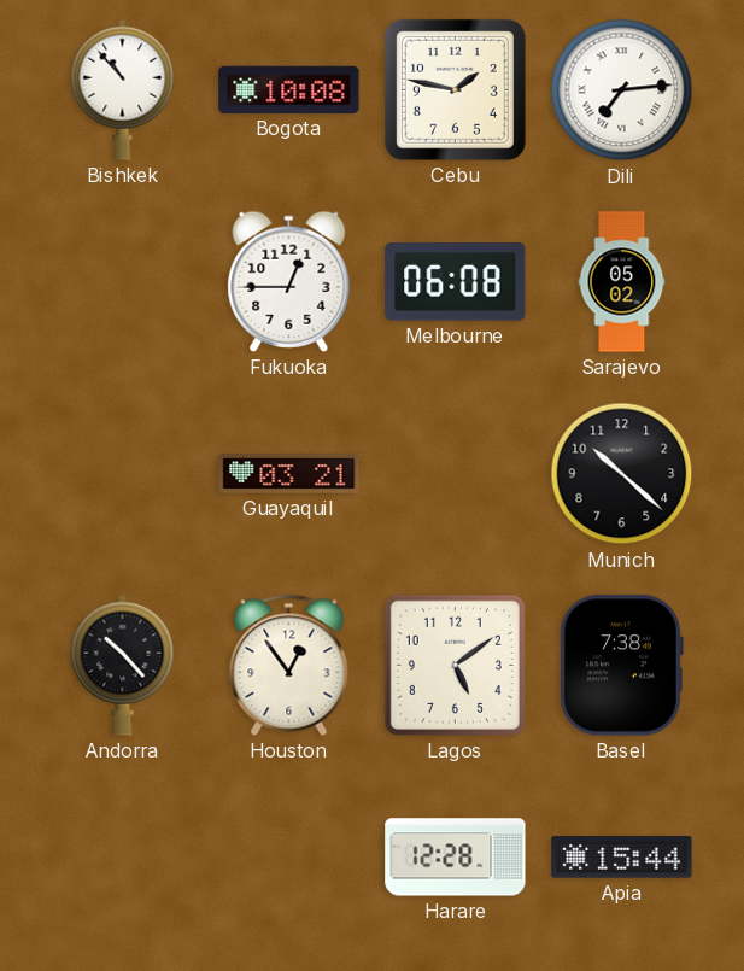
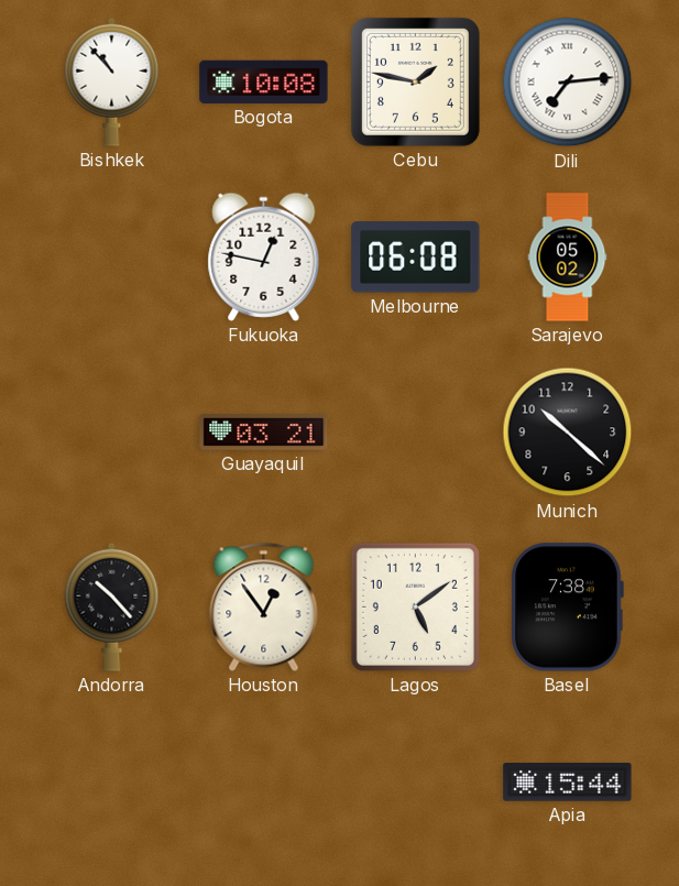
Fukuoka: 12:45 -> 12:47
Harare: 12:28 -> none
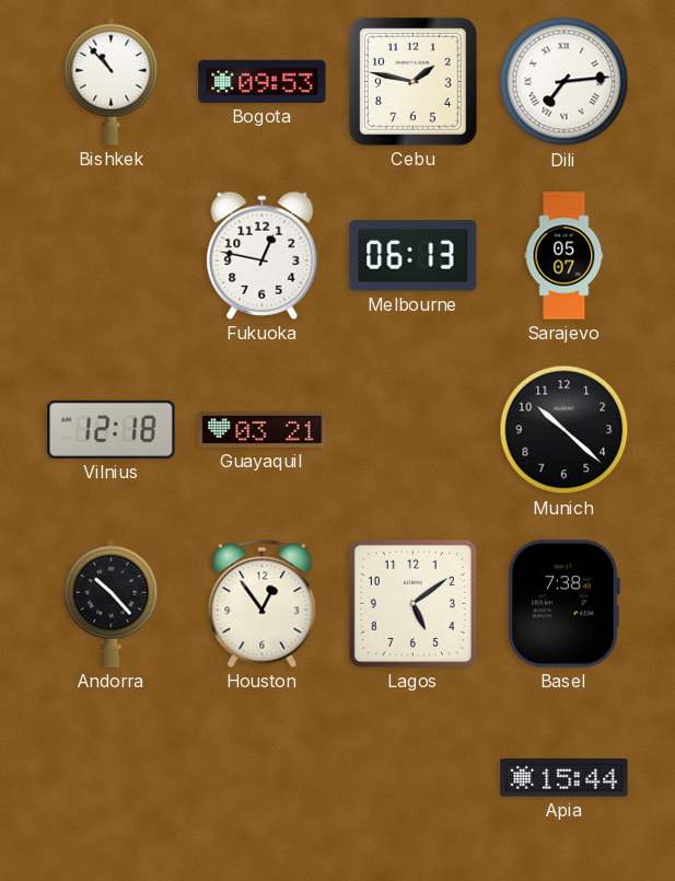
Bogota: 10:08 -> 09:53
Melbourne: 06:08 -> 06:13
Sarajevo: 05:02 -> 05:07
Vilnius: none -> 12:18
